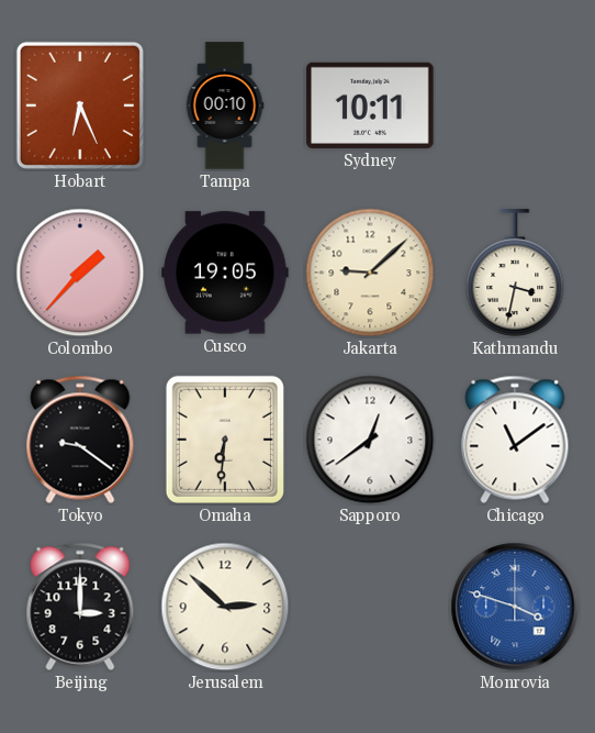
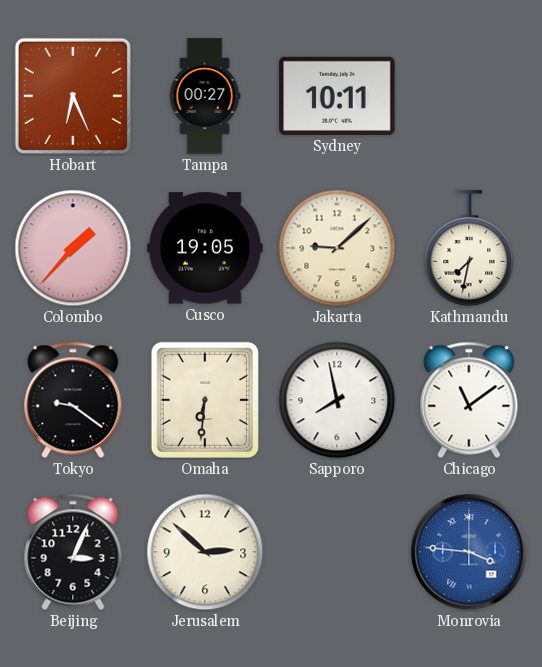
Tampa: 00:10 -> 00:27
Kathmandu: 3:32 -> 7:32
Sapporo: 12:39 -> 7:58
Beijing: 3:00 -> 3:04
Monrovia: 3:48 -> 3:46
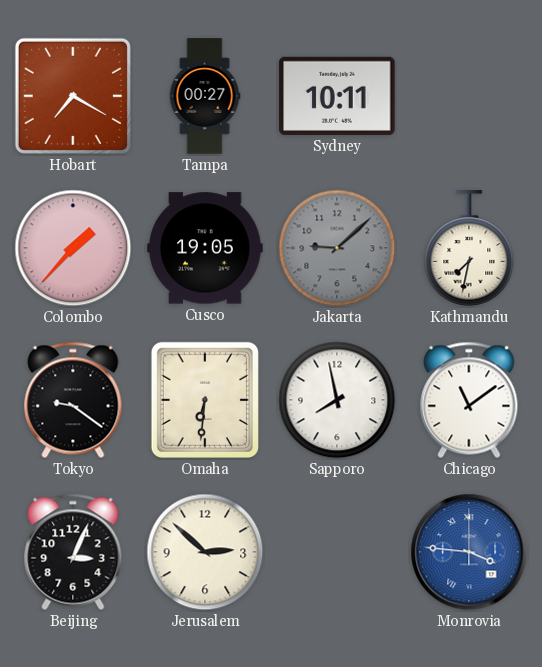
Hobart: 6:26 -> 7:20
Jakarta dial: cream -> grey
